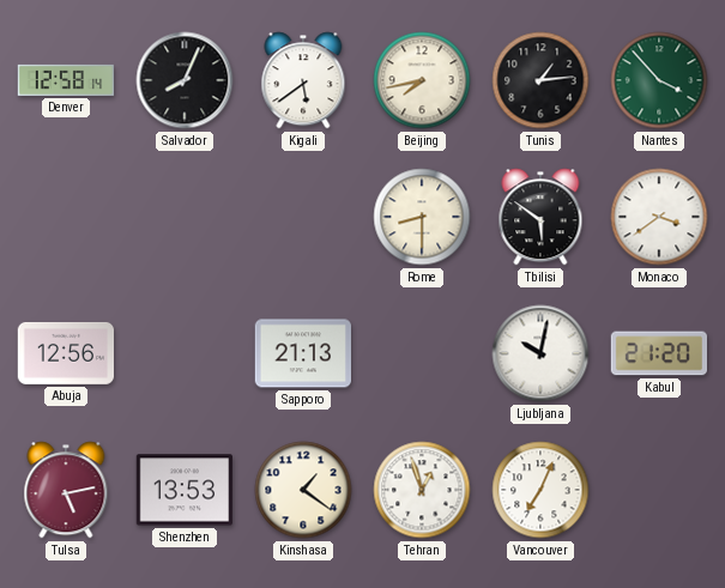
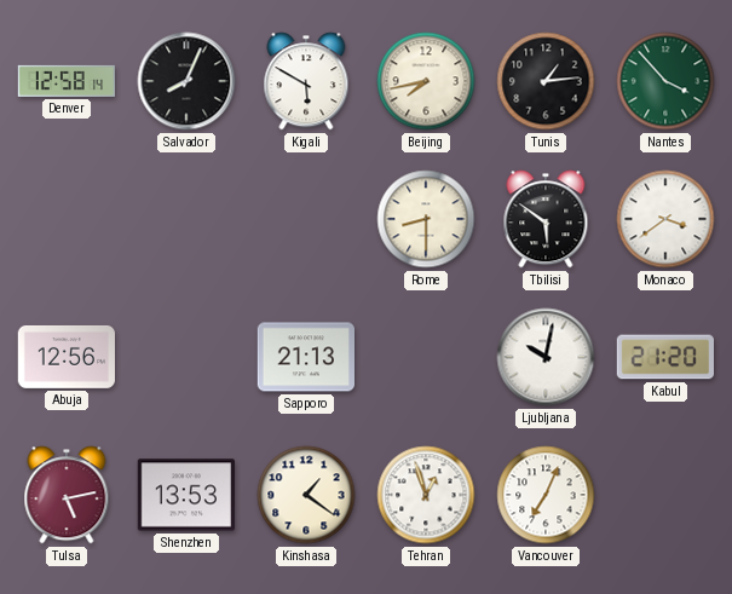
Kigali: 5:39 -> 5:50
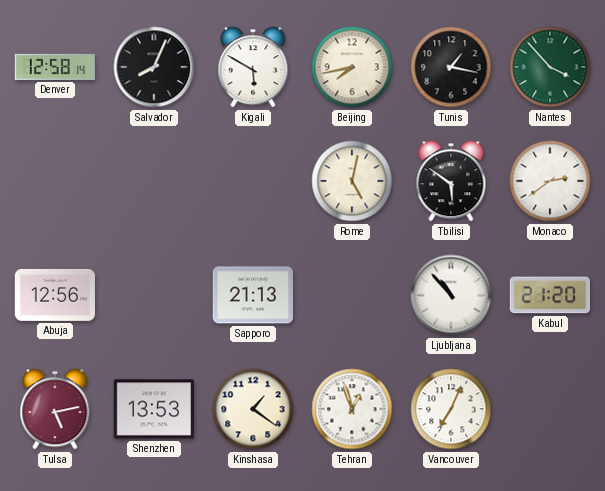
Tunis: 1:14 -> 1:17
Rome: 8:30 -> 5:02
Monaco: 3:39 -> 2:39
Ljubljana: 10:02 -> 10:53
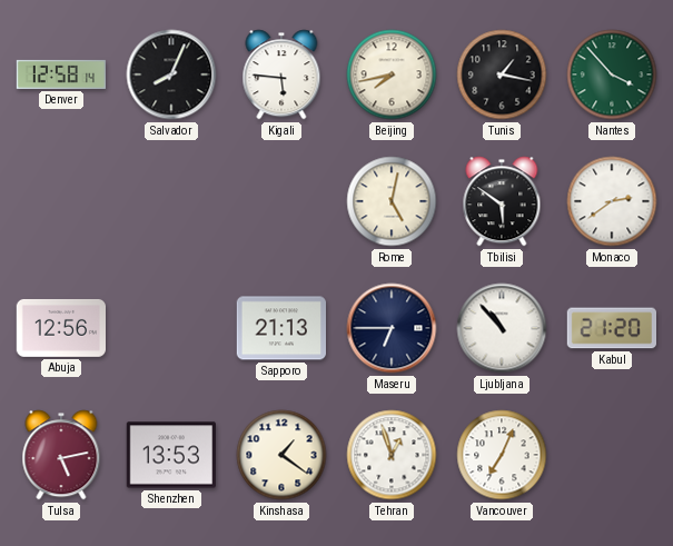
Kigali: 5:50 -> 5:46
Maseru: none -> 6:45
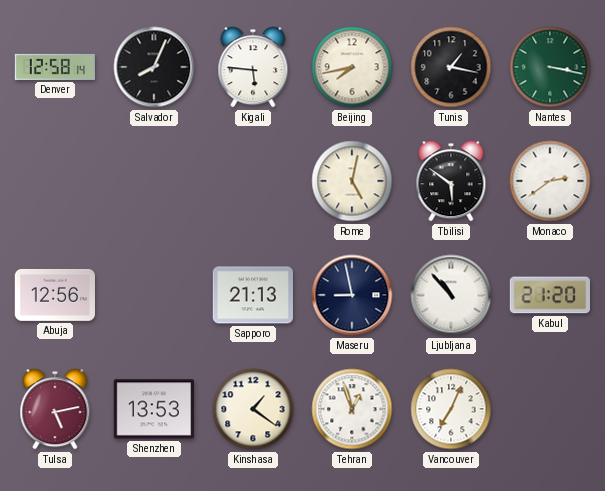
Nantes: 3:53 -> 3:17
Maseru: 6:45 -> 8:58
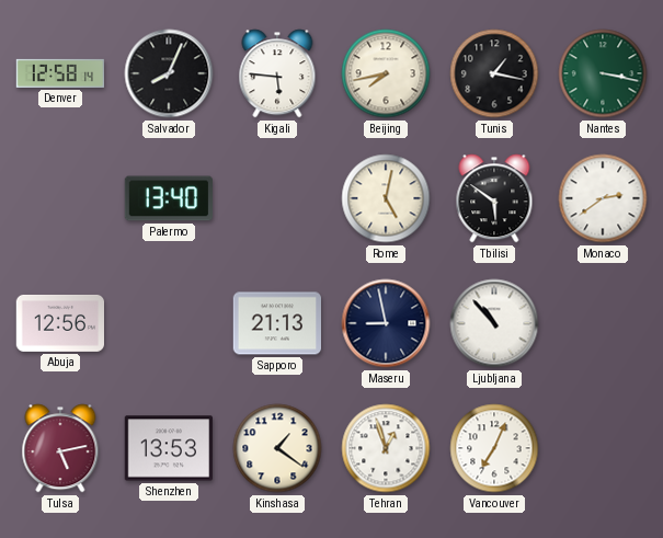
Palermo: none -> 13:40
Kabul: 21:20 -> none
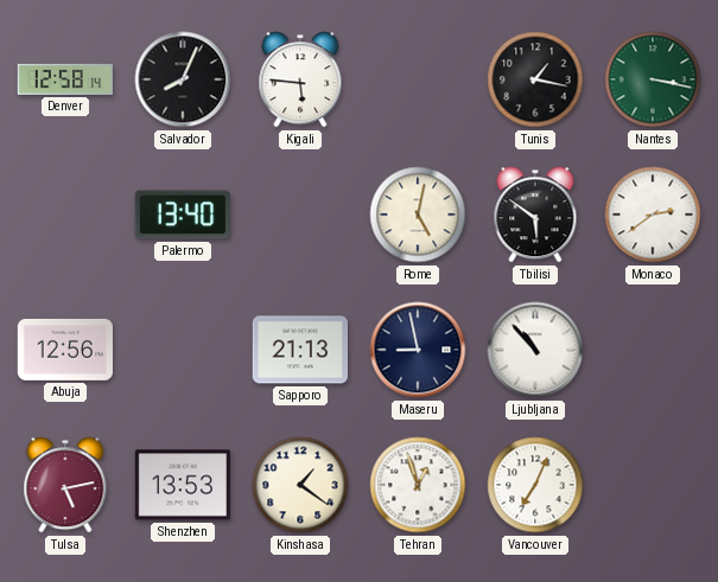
Beijing: 7:43 -> none
